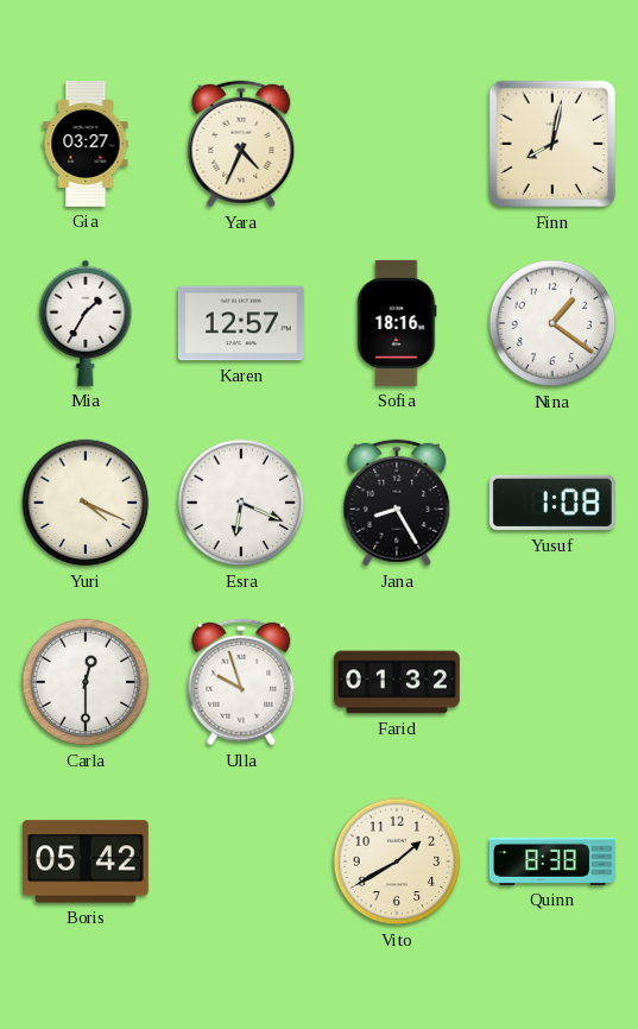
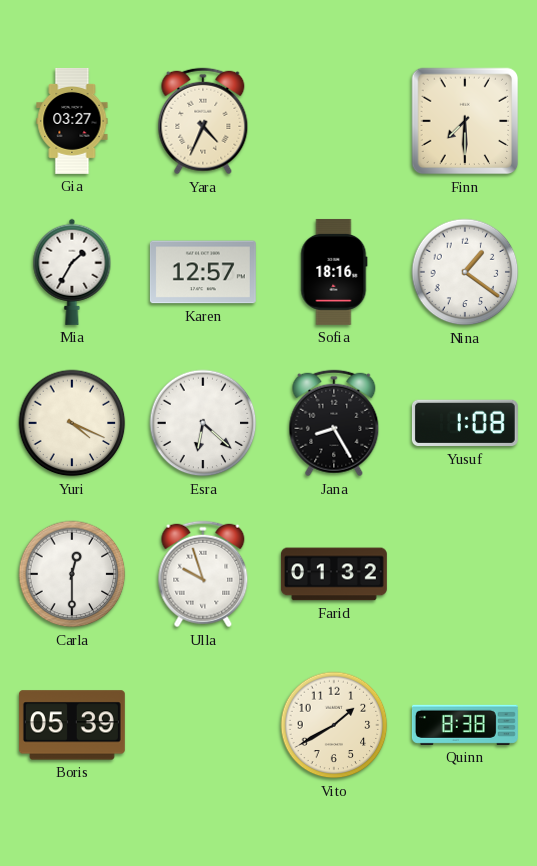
Finn: 8:02 -> 7:30
Esra: 6:19 -> 6:22
Boris: 05:42 -> 05:39
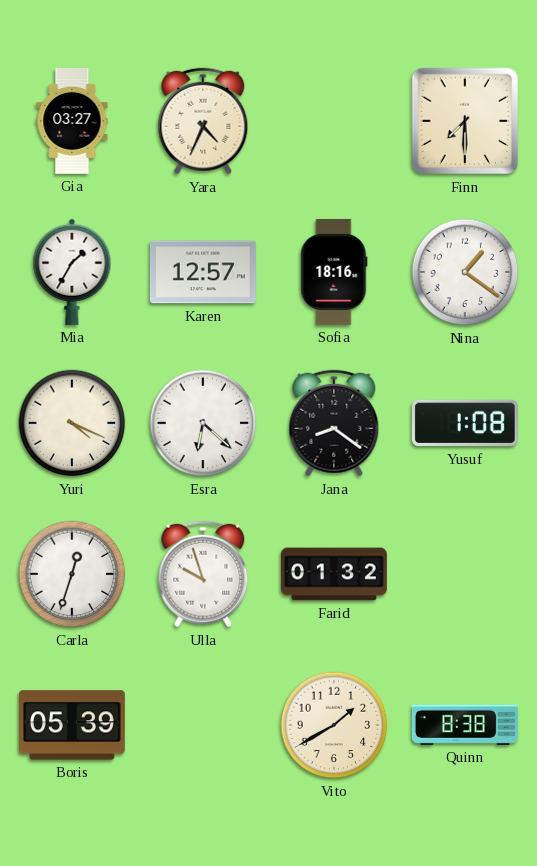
Jana: 8:25 -> 8:21
Carla: 12:30 -> 12:33
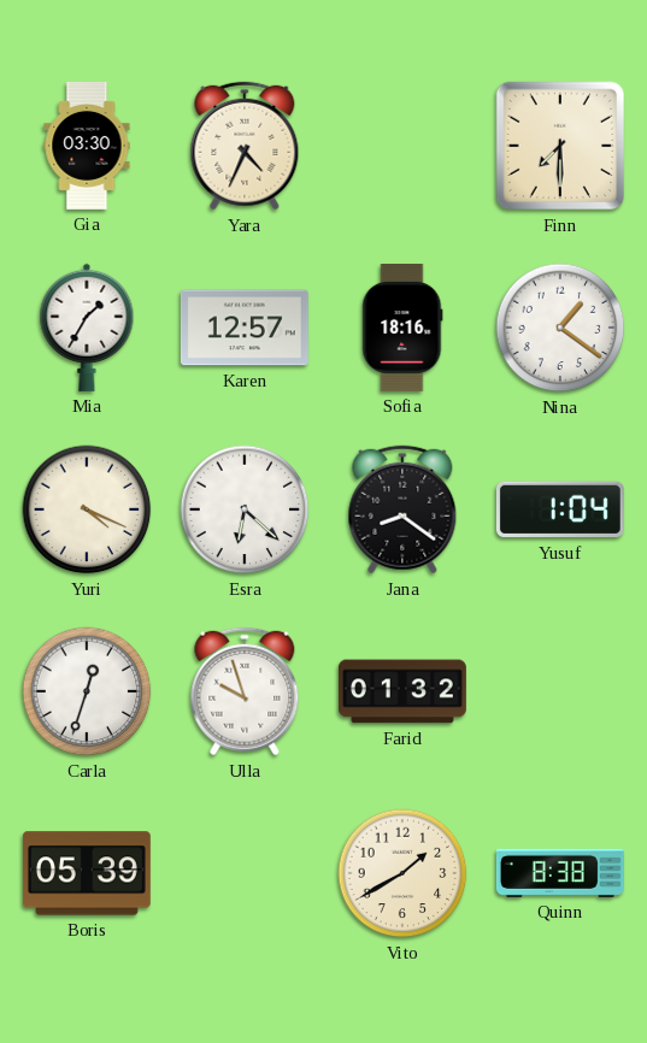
Gia: 03:27 -> 03:30
Yusuf: 1:08 -> 1:04
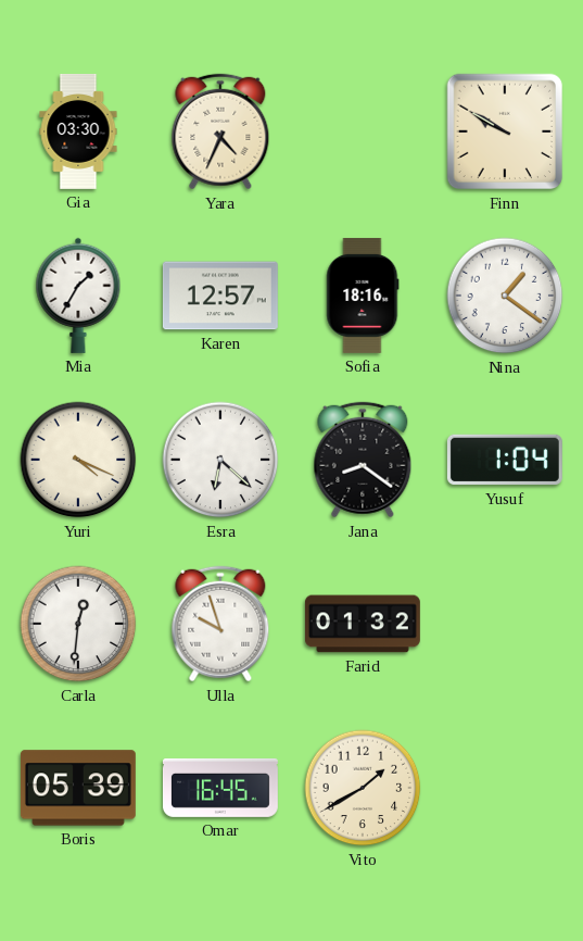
Finn: 7:30 -> 9:50
Carla: 12:33 -> 12:31
Omar: none -> 16:45
Quinn: 8:38 -> none
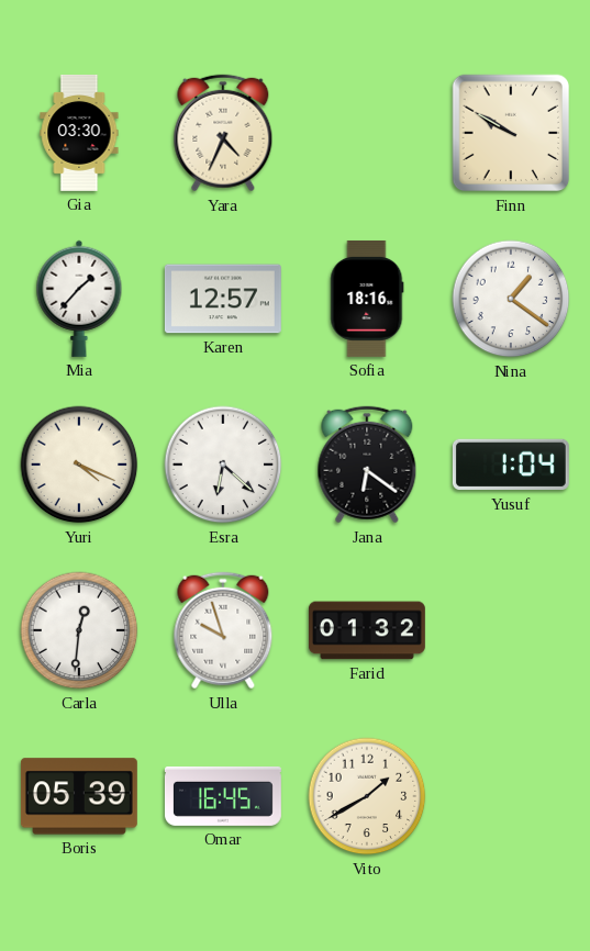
Mia: 1:35 -> 1:37
Jana: 8:21 -> 6:21
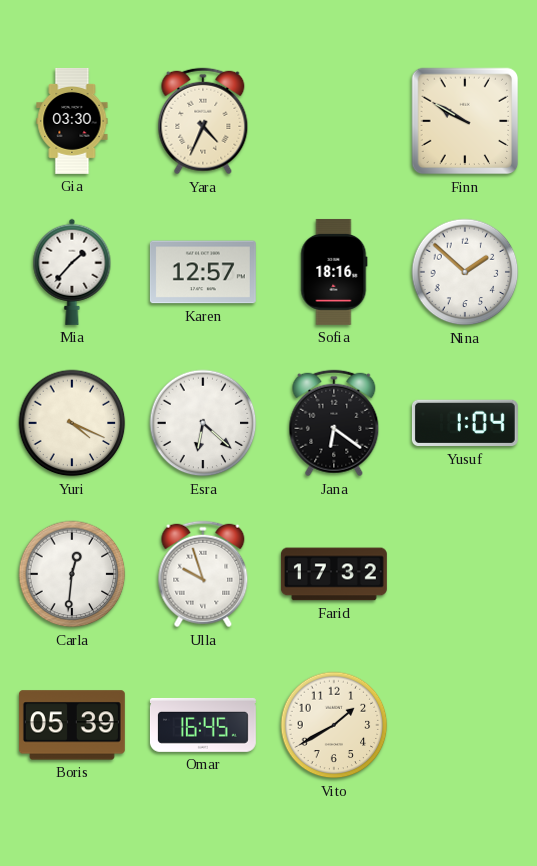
Nina: 1:21 -> 1:52
Farid: 01:32 -> 17:32
